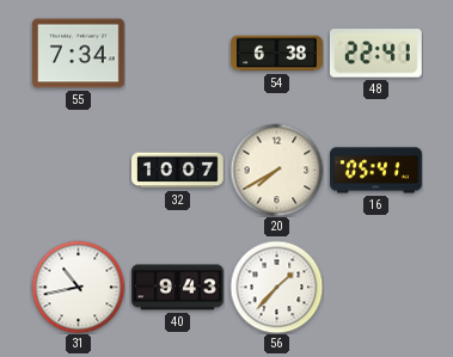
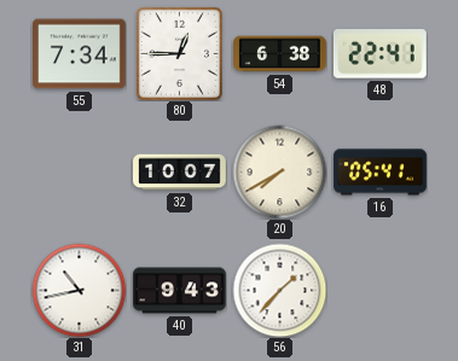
80: none -> 12:45
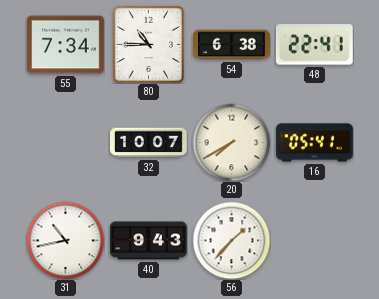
80: 12:45 -> 10:45
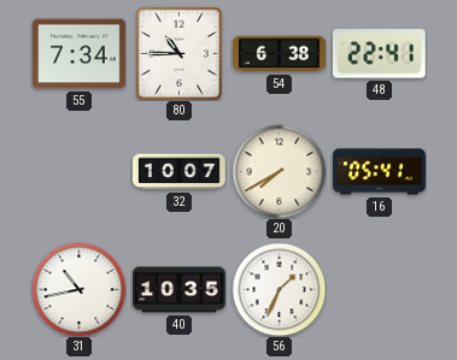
40: 9:43 -> 10:35
56: 1:37 -> 1:34
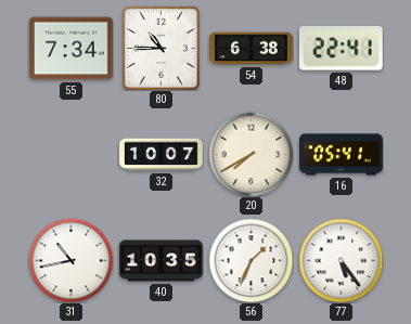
77: none -> 5:24
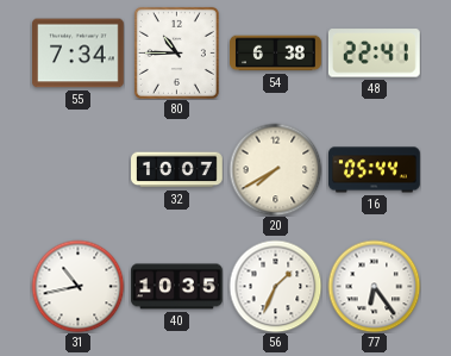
16: 05:41 -> 05:44
77: 5:24 -> 6:24
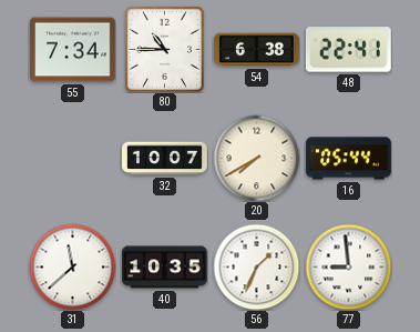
31: 10:43 -> 11:38
77: 6:24 -> 8:59
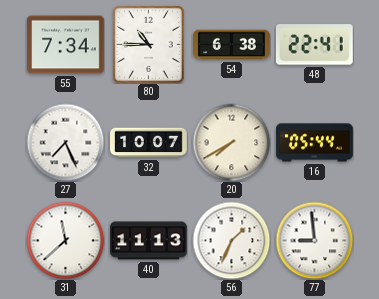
27: none -> 7:26
40: 10:35 -> 11:13
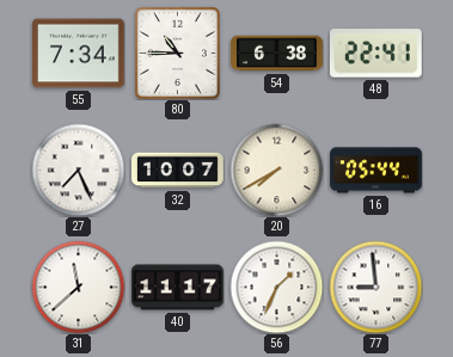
40: 11:13 -> 11:17
